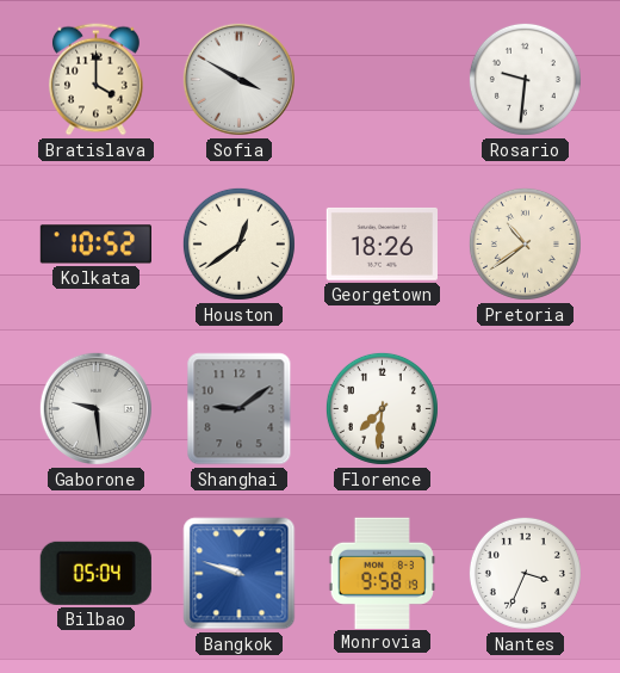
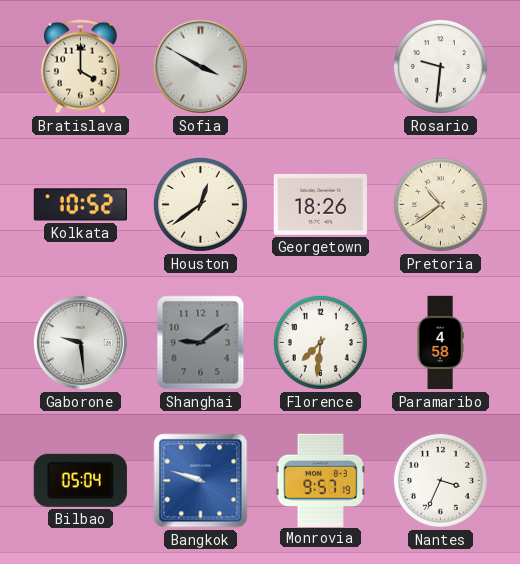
Paramaribo: none -> 4:58
Monrovia: 9:58 -> 9:57
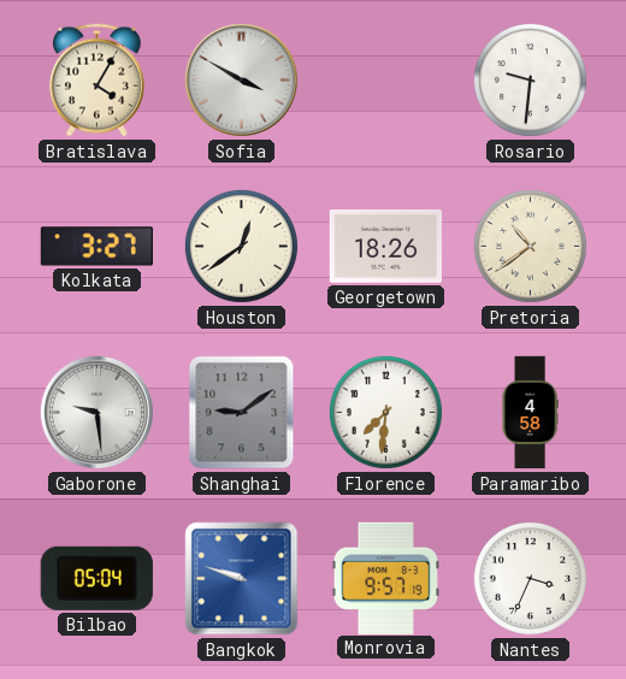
Bratislava: 4:00 -> 4:05
Kolkata: 10:52 -> 3:27
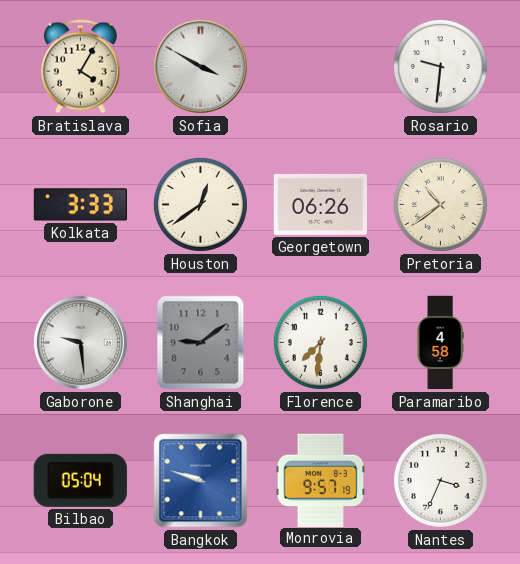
Kolkata: 3:27 -> 3:33
Georgetown: 18:26 -> 06:26
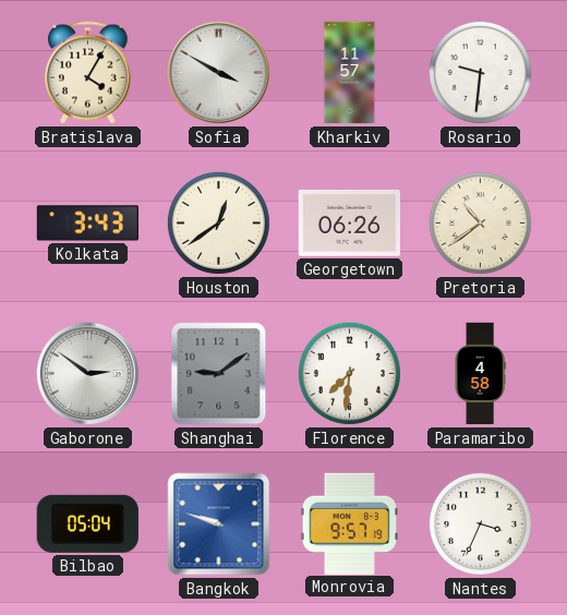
Kharkiv: none -> 11:57
Kolkata: 3:33 -> 3:43
Gaborone: 9:29 -> 2:51
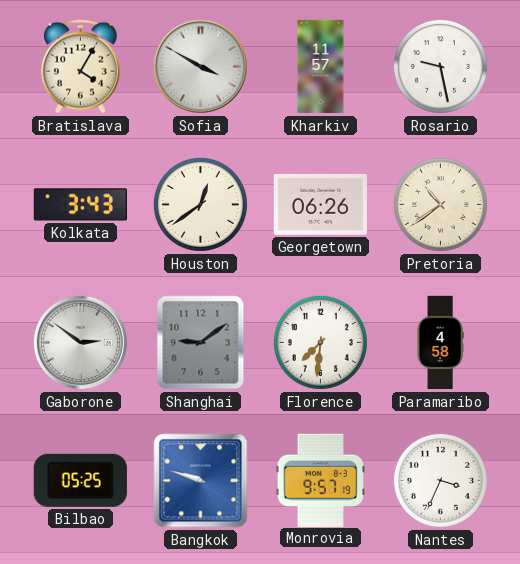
Rosario: 9:31 -> 9:28
Bilbao: 05:04 -> 05:25
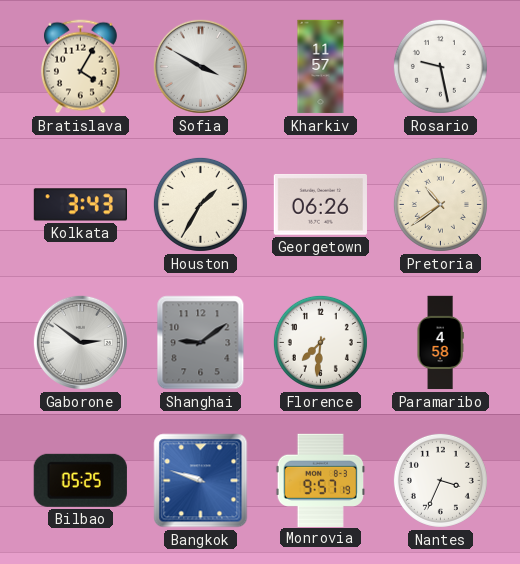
Houston: 12:39 -> 1:35
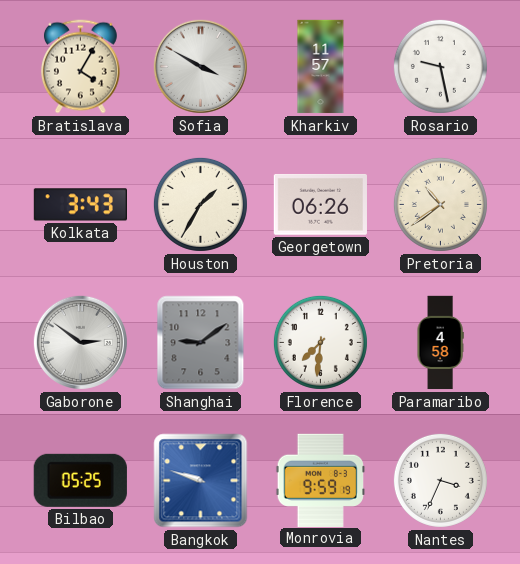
Monrovia: 9:57 -> 9:59
